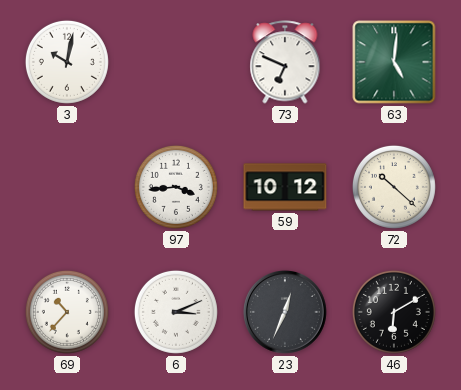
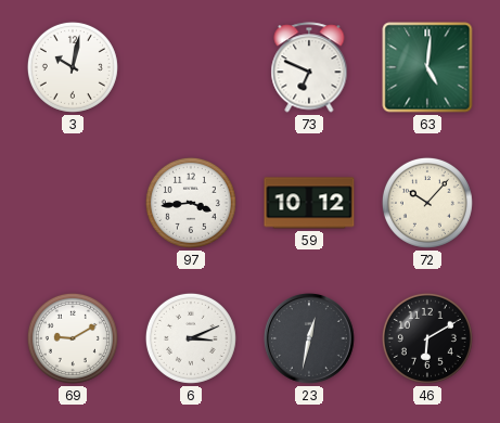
72: 10:22 -> 10:07
69: 10:37 -> 9:10
23: 12:34 -> 12:32
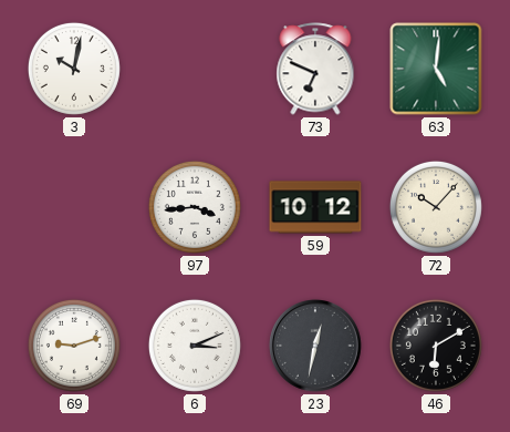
69: 9:10 -> 9:12
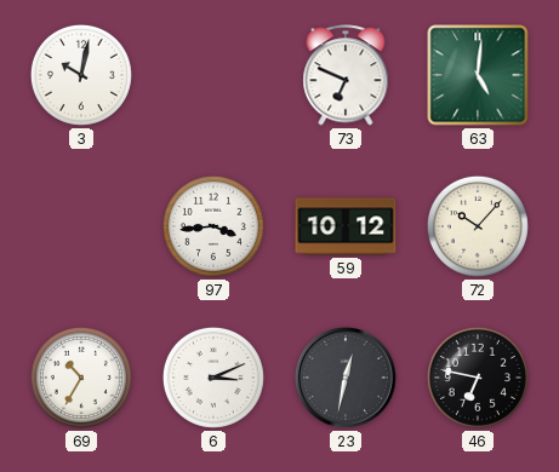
69: 9:12 -> 10:35
46: 6:10 -> 6:47
